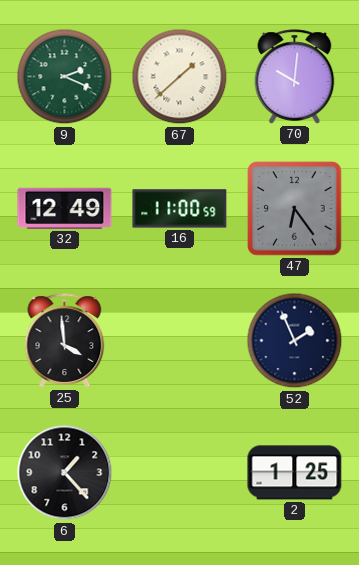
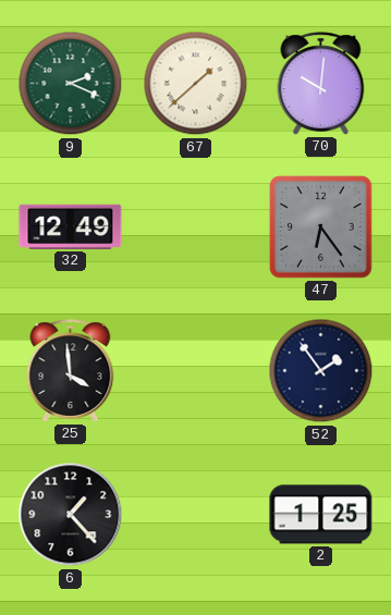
16: 11:00 -> none
52: 1:56 -> 1:54
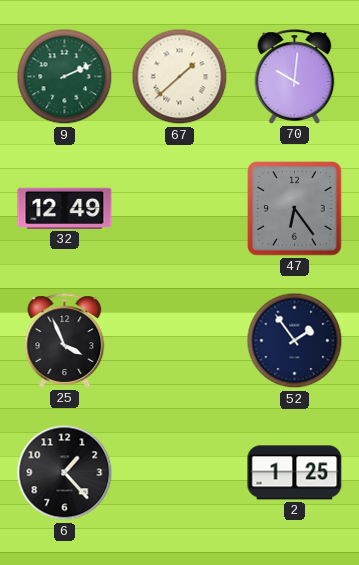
9: 2:19 -> 2:11
25: 3:59 -> 3:56
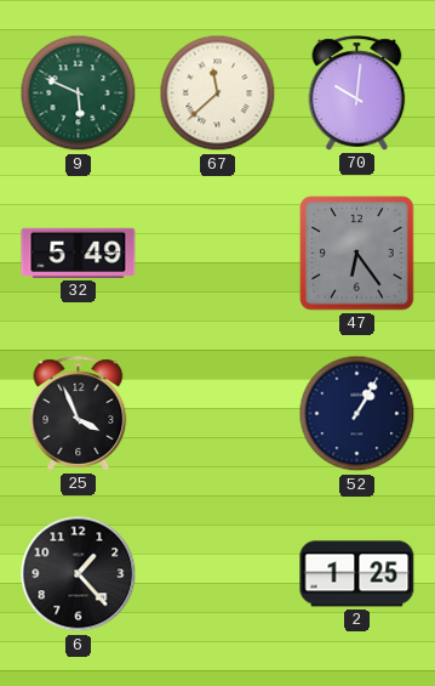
9: 2:11 -> 5:49
67: 1:38 -> 11:38
32: 12:49 -> 5:49
52: 1:54 -> 1:05
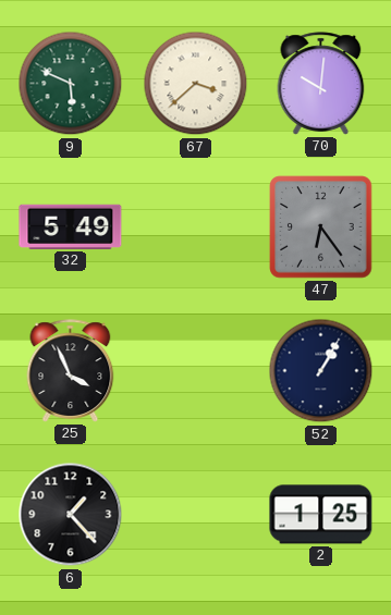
67: 11:38 -> 3:38
